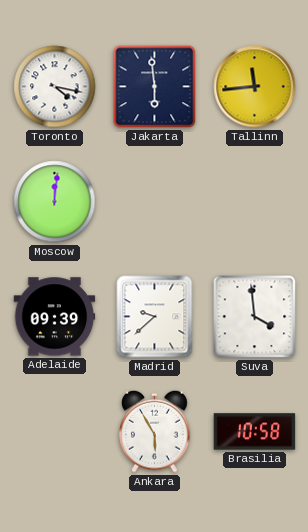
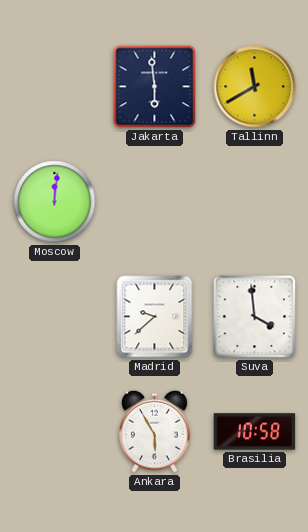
Toronto: 4:17 -> none
Tallinn: 11:44 -> 11:40
Adelaide: 09:39 -> none
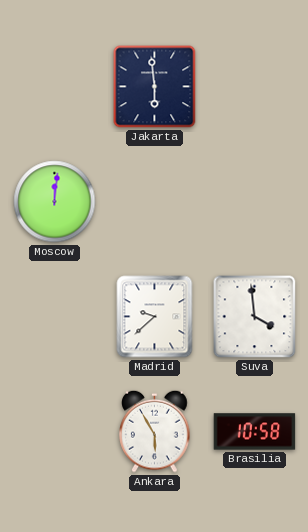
Tallinn: 11:40 -> none
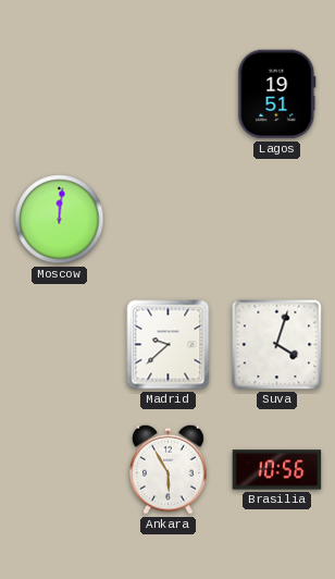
Jakarta: 5:59 -> none
Lagos: none -> 19:51
Suva: 3:59 -> 4:03
Brasilia: 10:58 -> 10:56
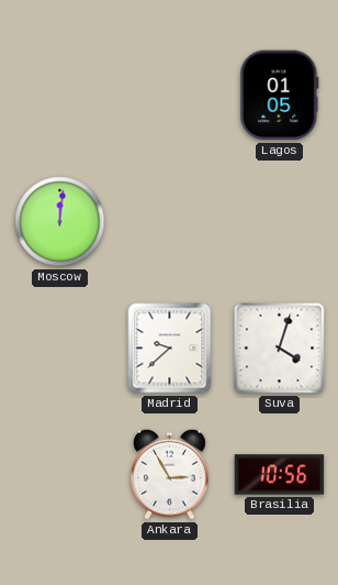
Lagos: 19:51 -> 01:05
Ankara: 5:55 -> 2:55
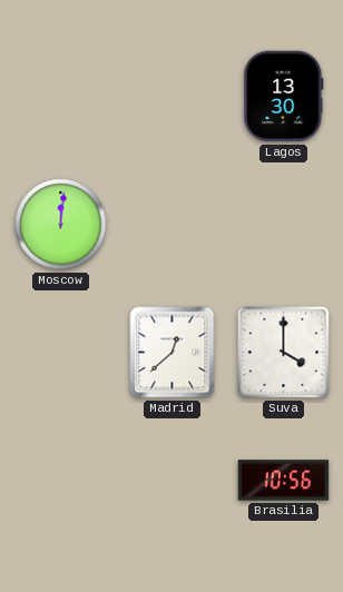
Lagos: 01:05 -> 13:30
Madrid: 9:38 -> 12:38
Suva: 4:03 -> 4:00
Ankara: 2:55 -> none
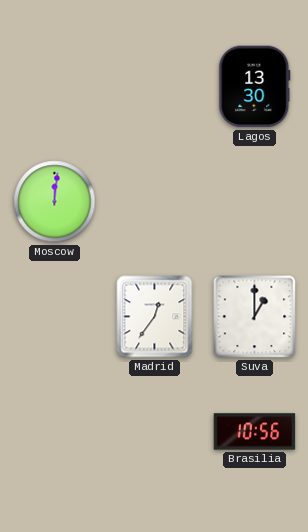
Madrid: 12:38 -> 12:36
Suva: 4:00 -> 1:00
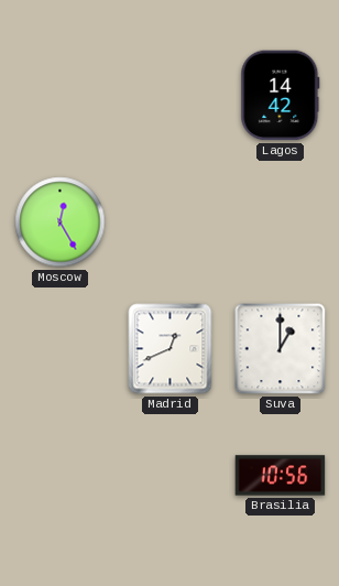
Lagos: 13:30 -> 14:42
Moscow: 12:01 -> 12:25
Madrid: 12:36 -> 12:41
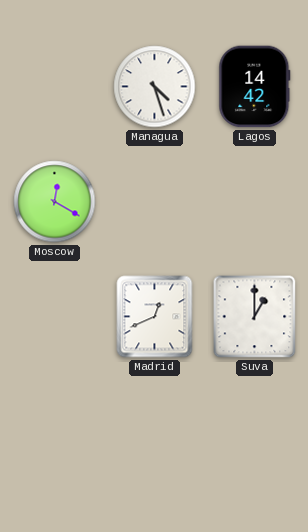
Managua: none -> 4:27
Moscow: 12:25 -> 12:20
Brasilia: 10:56 -> none
